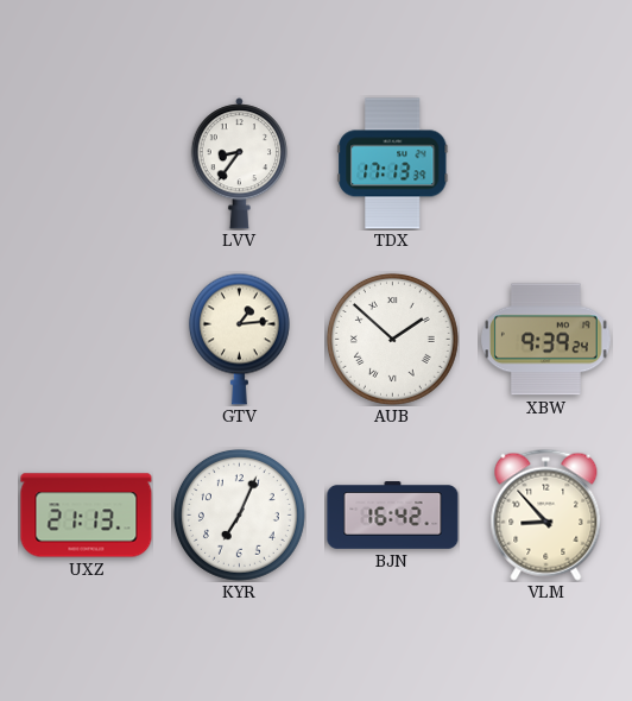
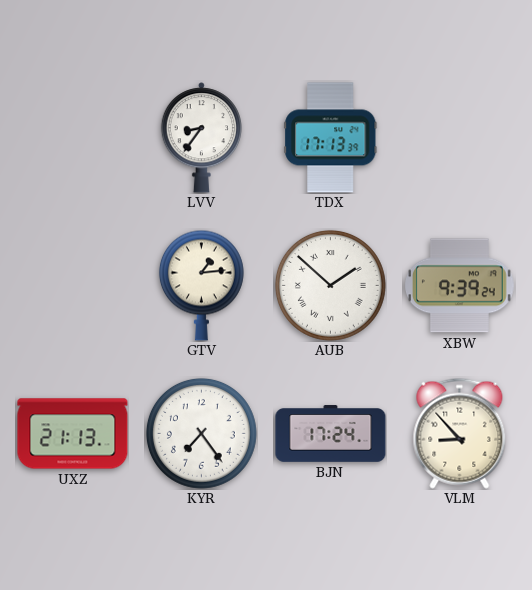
KYR: 7:04 -> 7:24
BJN: 16:42 -> 17:24
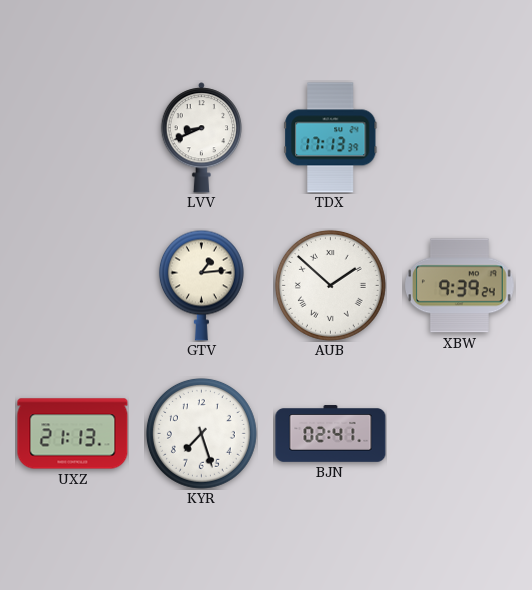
LVV: 8:36 -> 8:41
KYR: 7:24 -> 7:27
BJN: 17:24 -> 02:41
VLM: 8:53 -> none
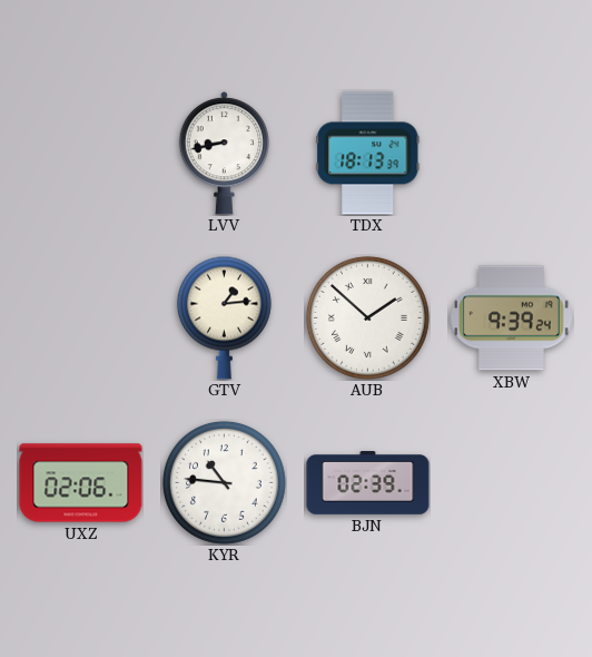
LVV: 8:41 -> 8:43
TDX: 17:13 -> 18:13
UXZ: 21:13 -> 02:06
KYR: 7:27 -> 10:46
BJN: 02:41 -> 02:39
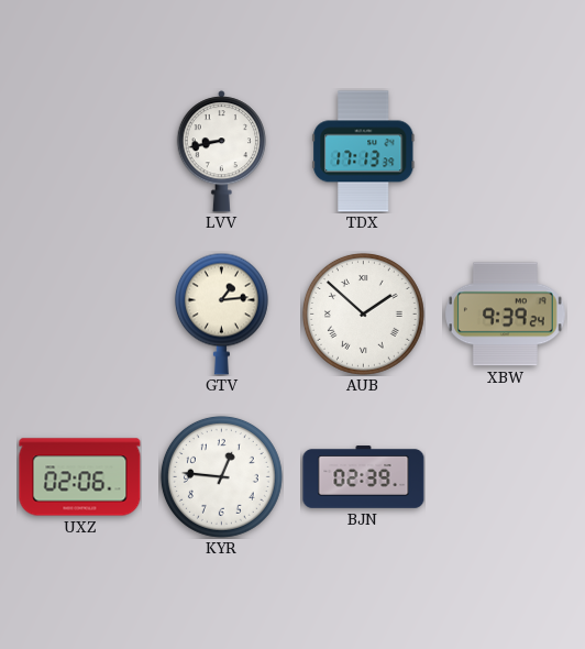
TDX: 18:13 -> 17:13
KYR: 10:46 -> 12:46
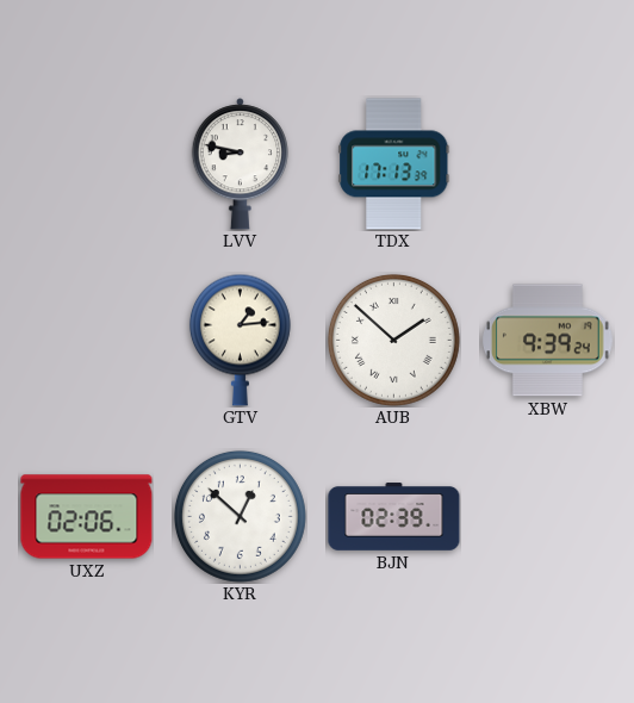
LVV: 8:43 -> 8:47
KYR: 12:46 -> 12:52
